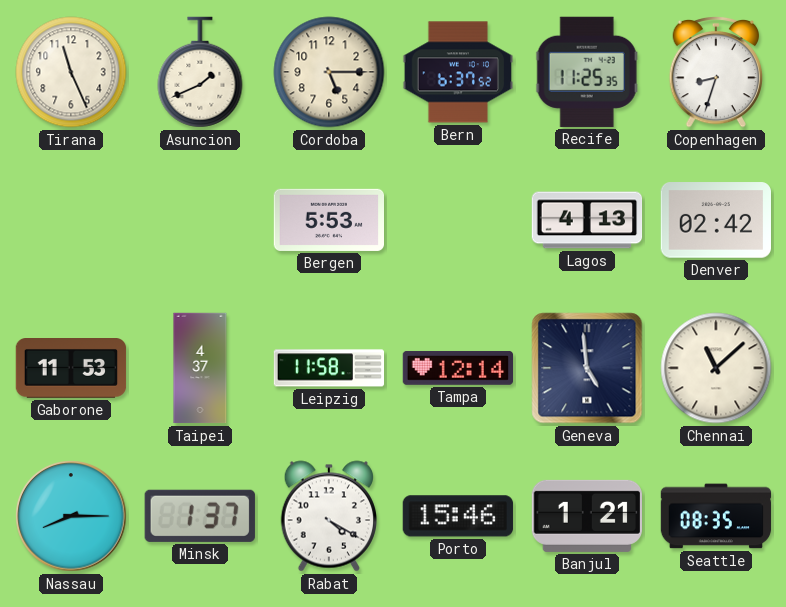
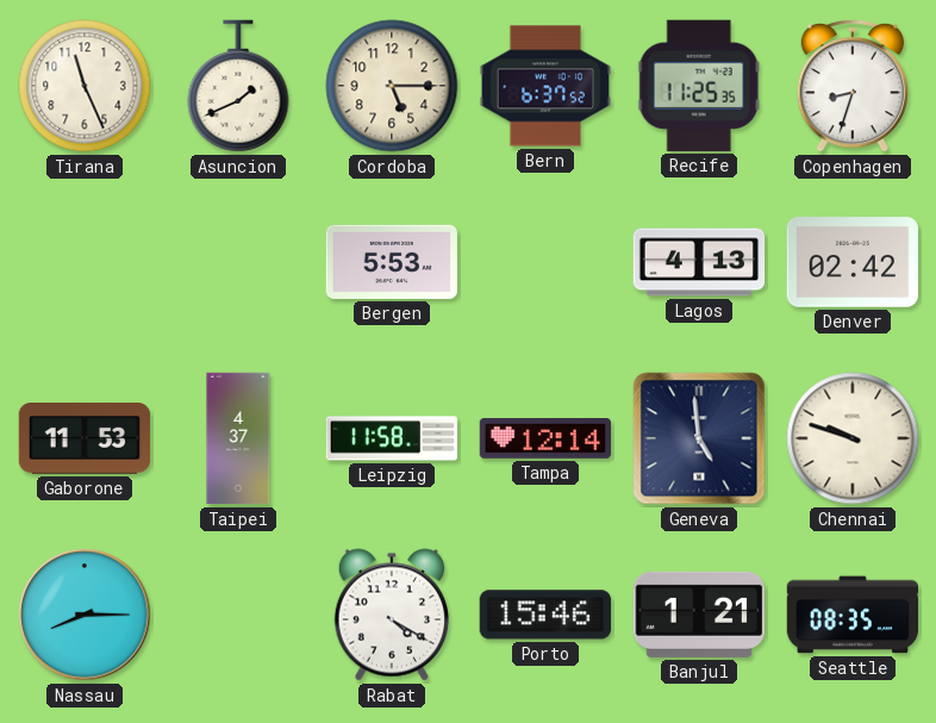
Chennai: 11:08 -> 9:48
Minsk: 1:37 -> none
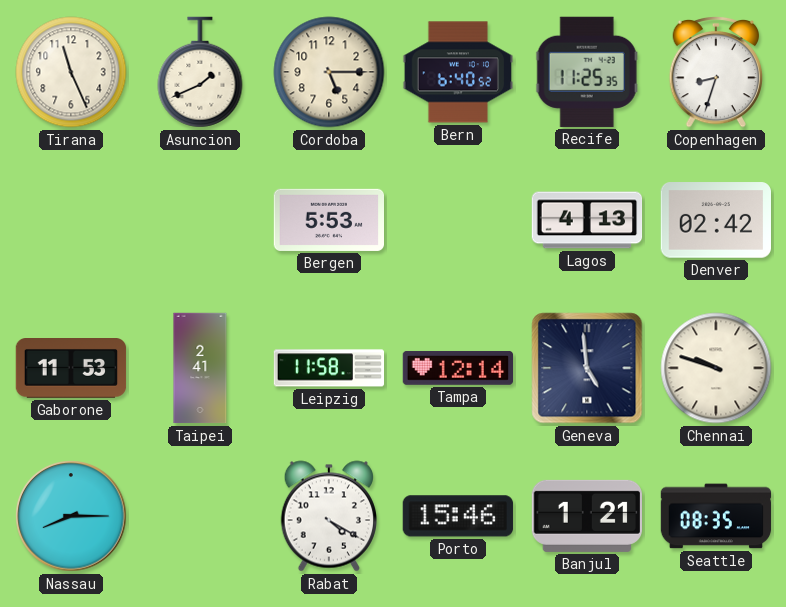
Bern: 6:37 -> 6:40
Taipei: 4:37 -> 2:41
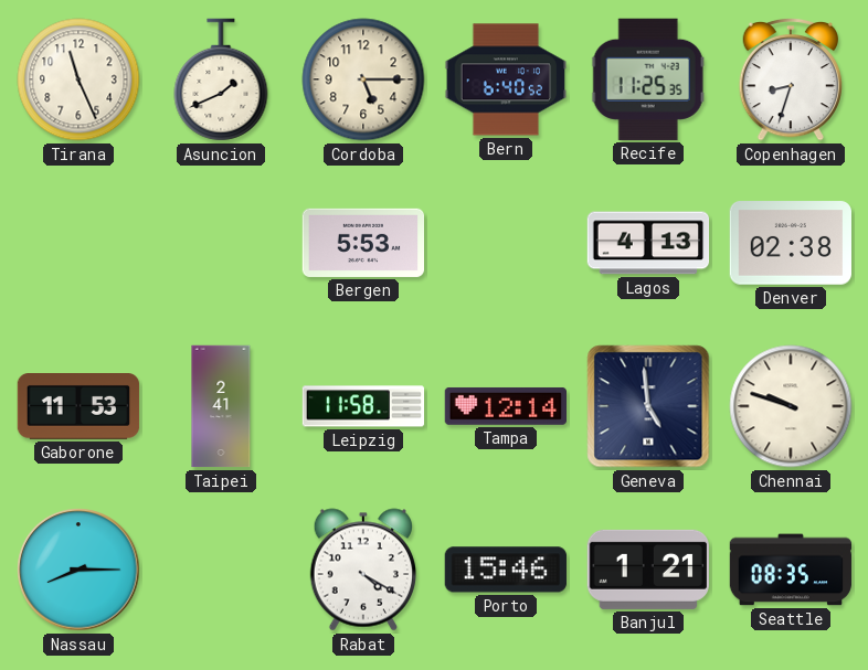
Denver: 02:42 -> 02:38
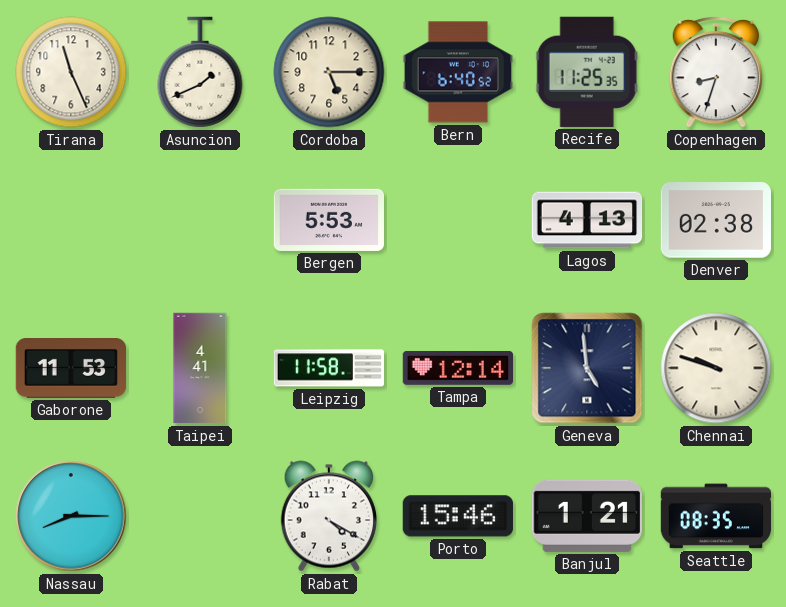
Taipei: 2:41 -> 4:41
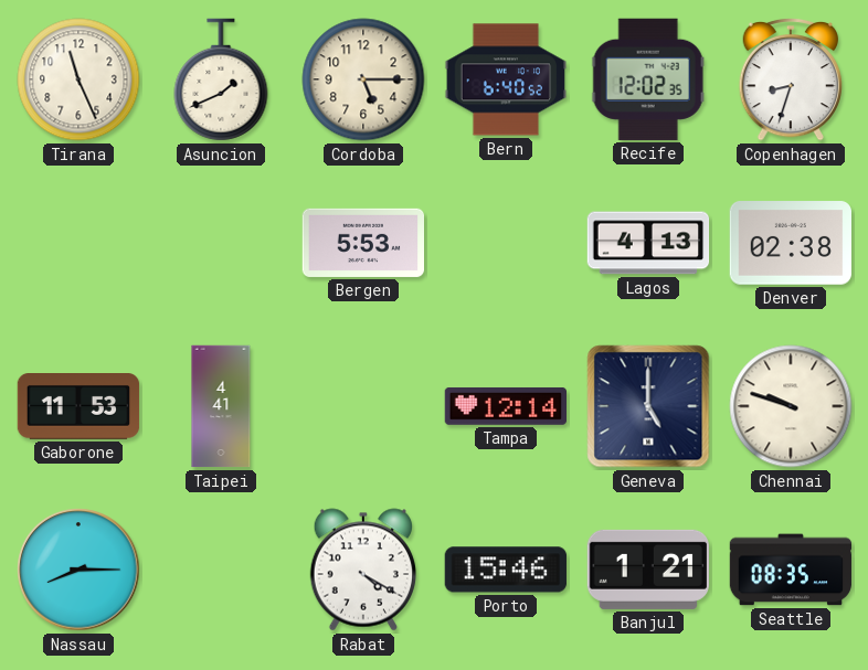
Recife: 11:25 -> 12:02
Leipzig: 11:58 -> none
Geneva: 4:59 -> 5:00
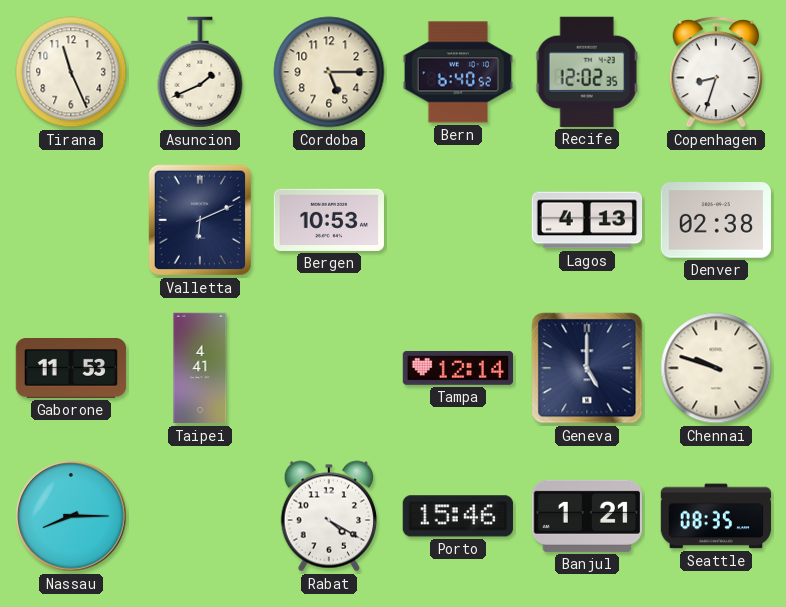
Valletta: none -> 6:11
Bergen: 5:53 -> 10:53
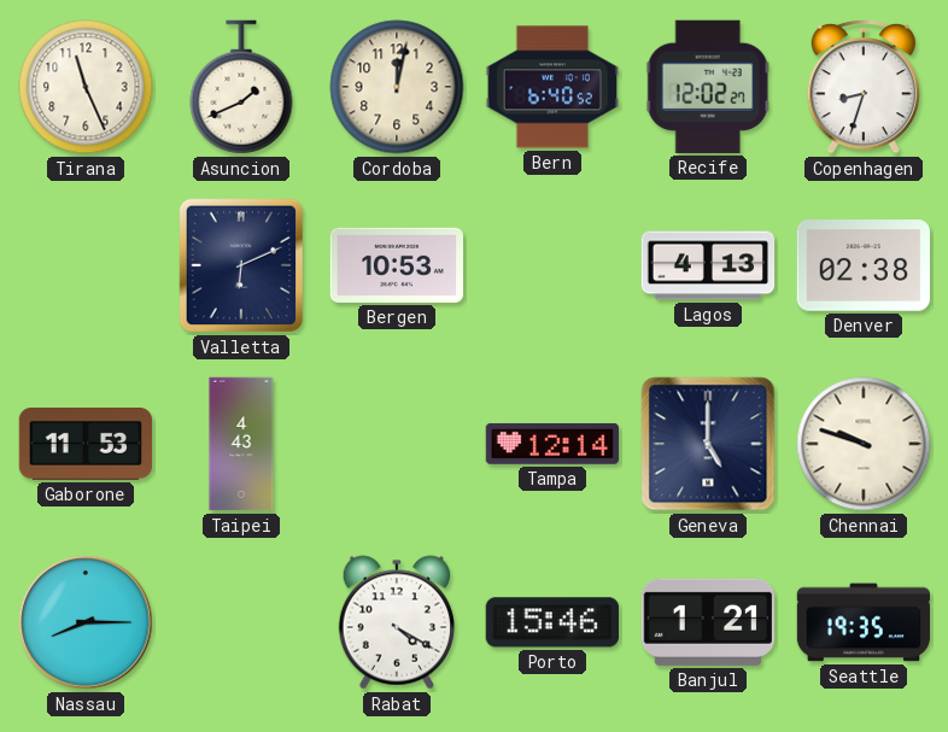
Cordoba: 5:15 -> 12:02
Recife: 12:02:35 -> 12:02:27
Taipei: 4:41 -> 4:43
Seattle: 08:35 -> 19:35
